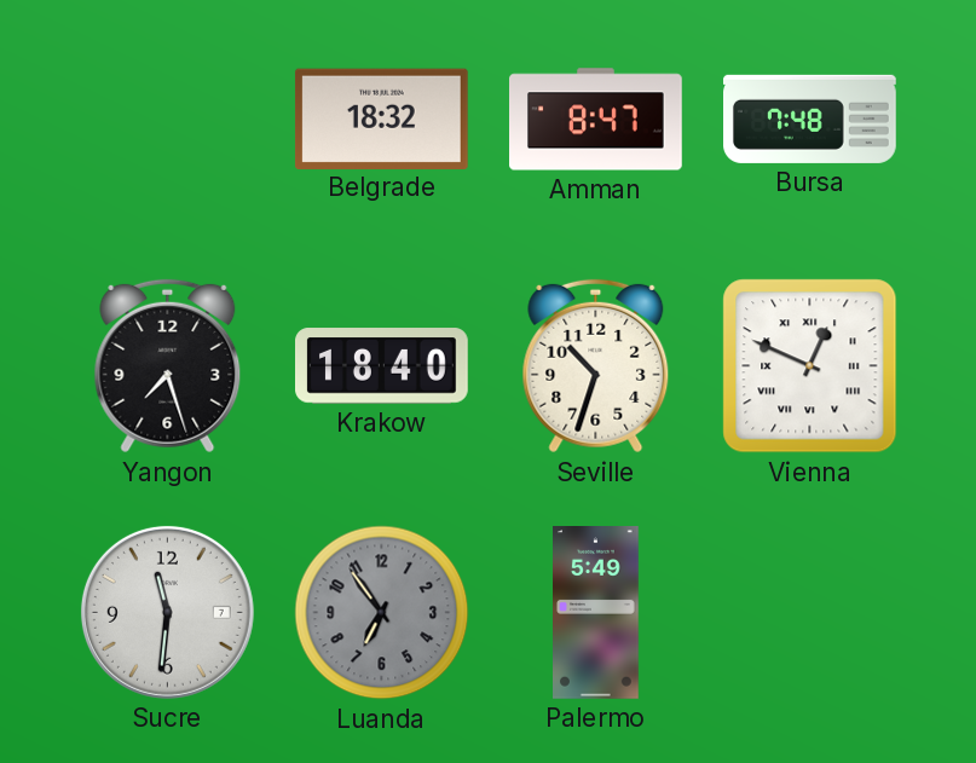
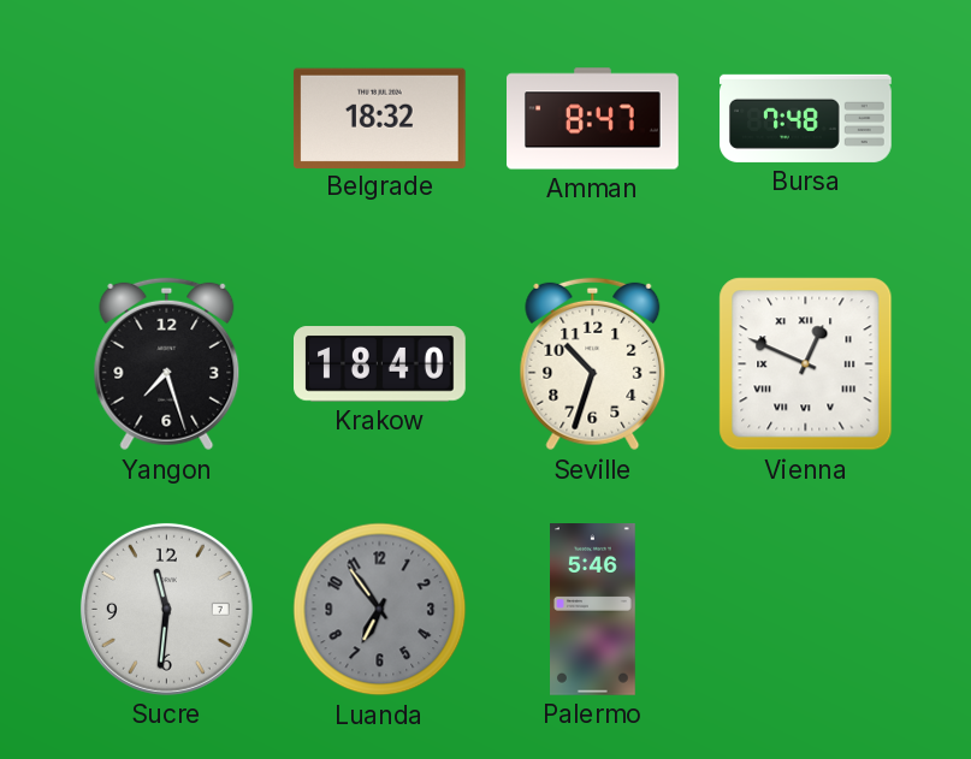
Palermo: 5:49 -> 5:46
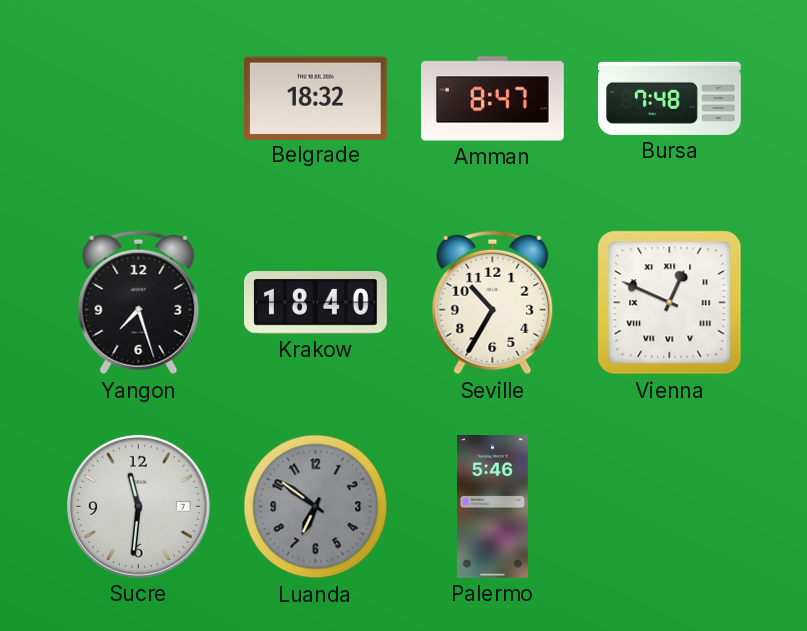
Seville: 10:33 -> 10:35
Luanda: 6:54 -> 6:51
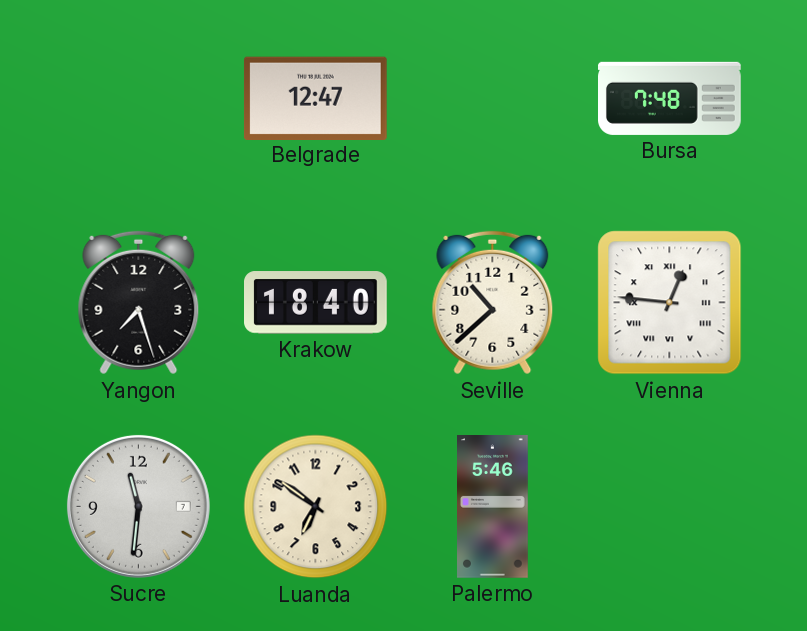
Belgrade: 18:32 -> 12:47
Amman: 8:47 -> none
Seville: 10:35 -> 10:38
Vienna: 12:49 -> 12:46
Luanda dial: grey -> cream
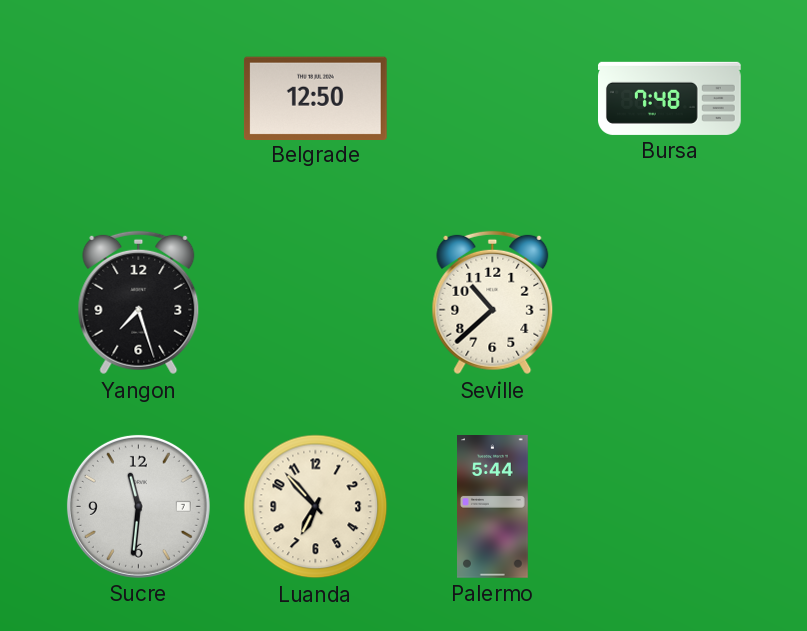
Belgrade: 12:47 -> 12:50
Krakow: 18:40 -> none
Vienna: 12:46 -> none
Luanda: 6:51 -> 6:53
Palermo: 5:46 -> 5:44
